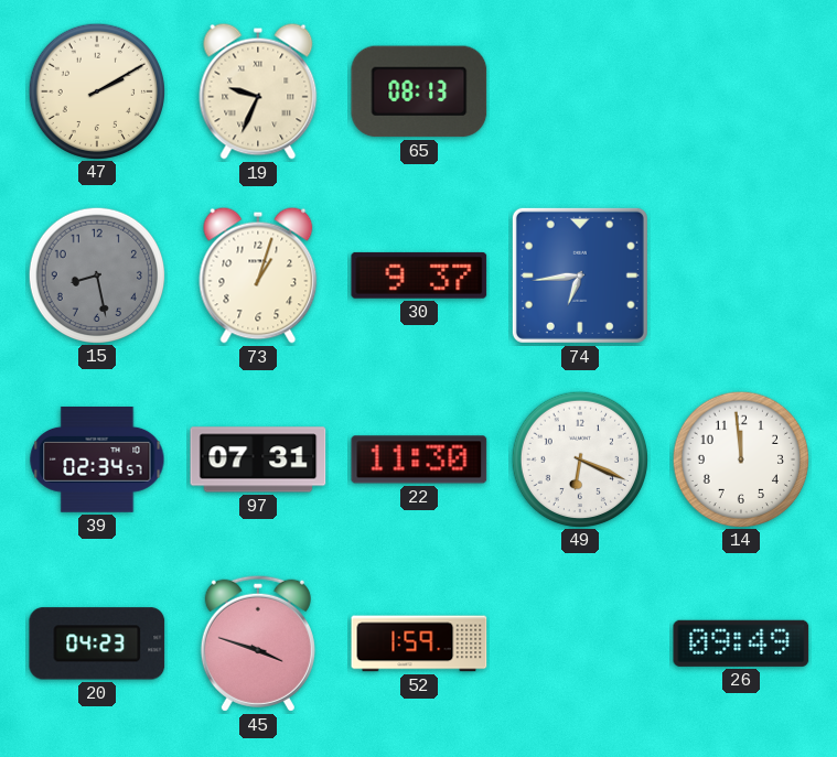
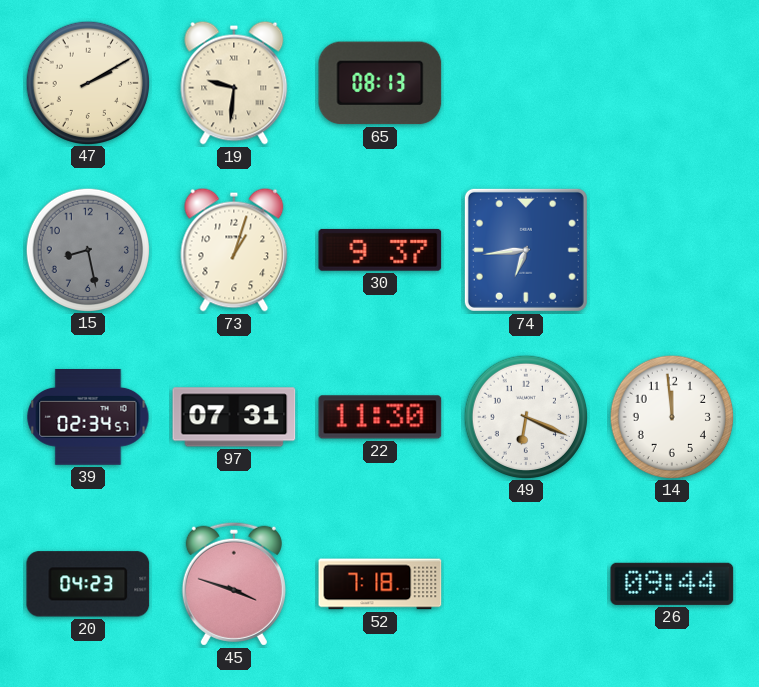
19: 9:34 -> 9:31
52: 1:59 -> 7:18
26: 09:49 -> 09:44
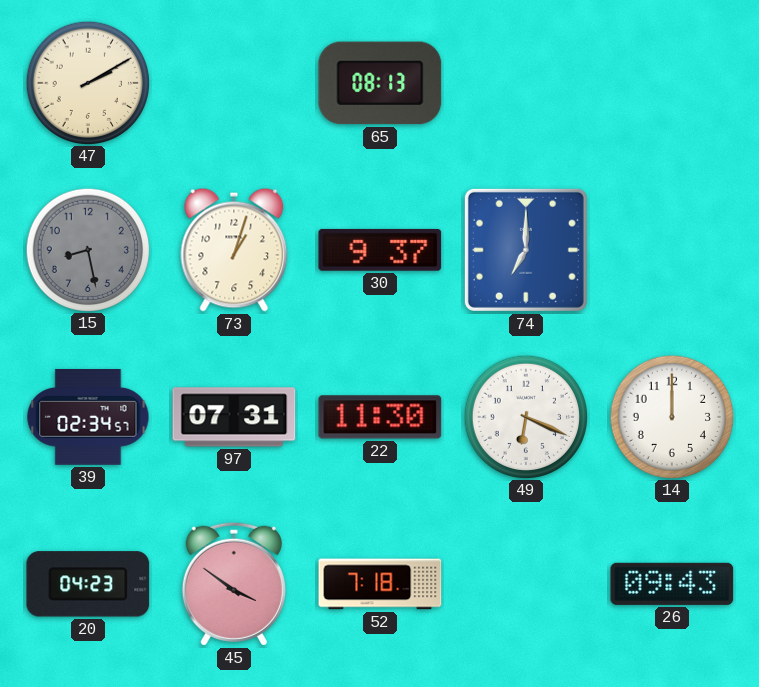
19: 9:31 -> none
74: 6:44 -> 7:00
14: 11:59 -> 12:00
45: 3:48 -> 3:51
26: 09:44 -> 09:43
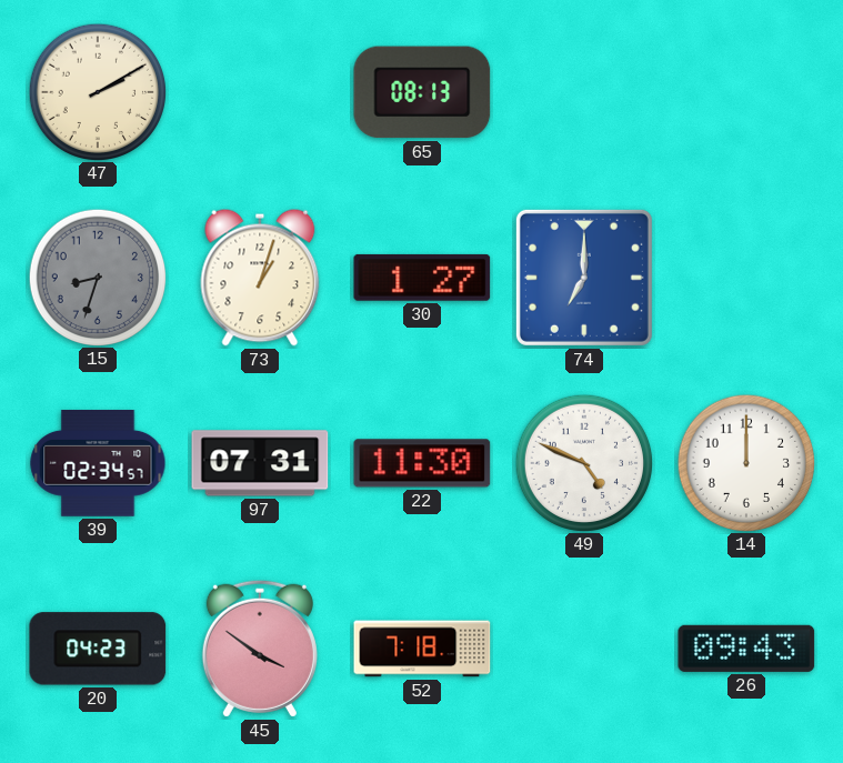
15: 8:28 -> 8:33
30: 9:37 -> 1:27
49: 6:19 -> 4:49
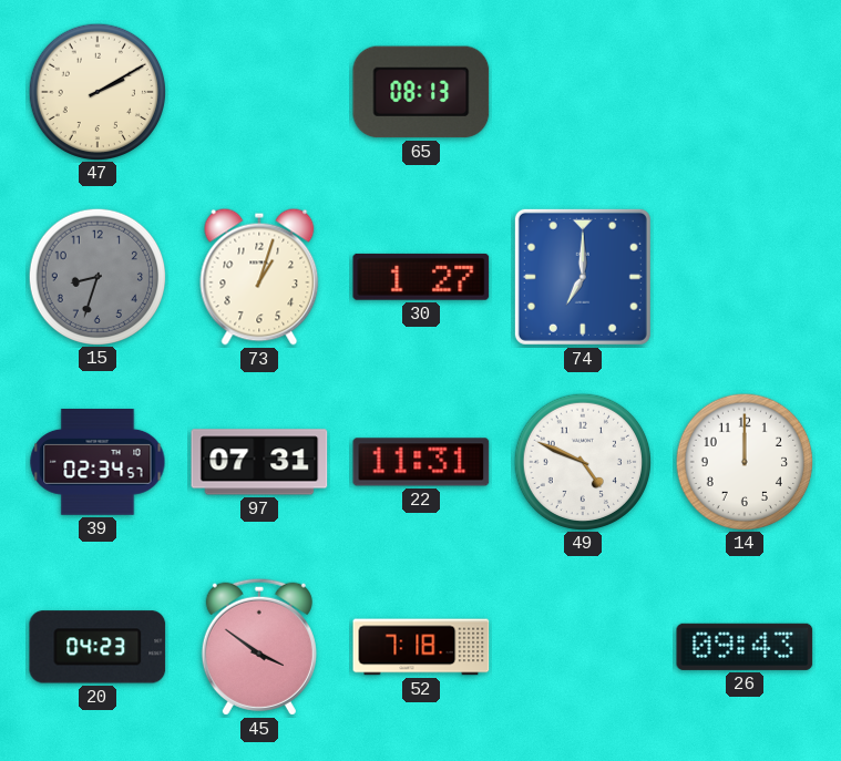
22: 11:30 -> 11:31
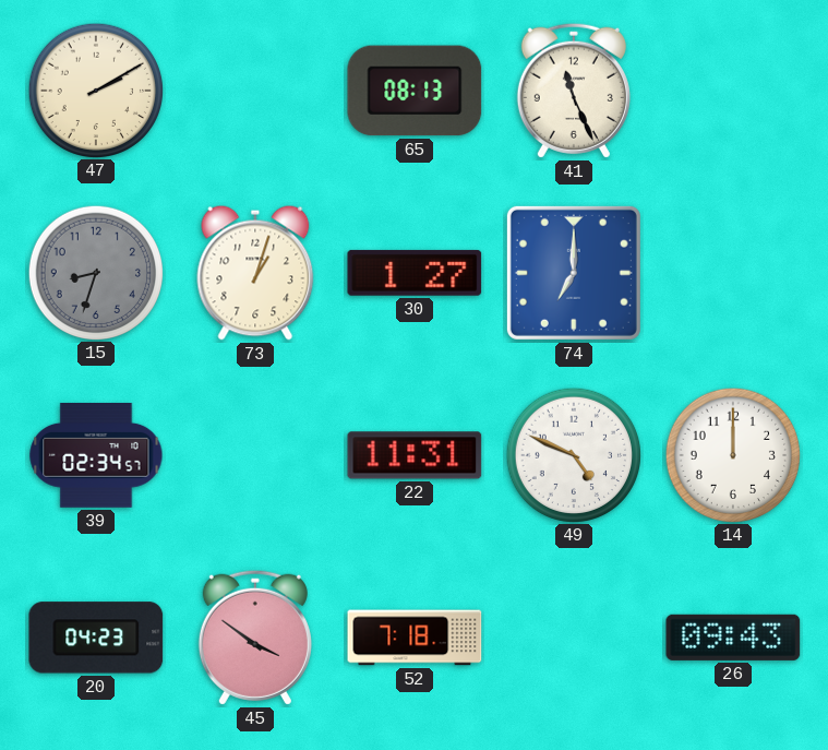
41: none -> 11:26
97: 07:31 -> none
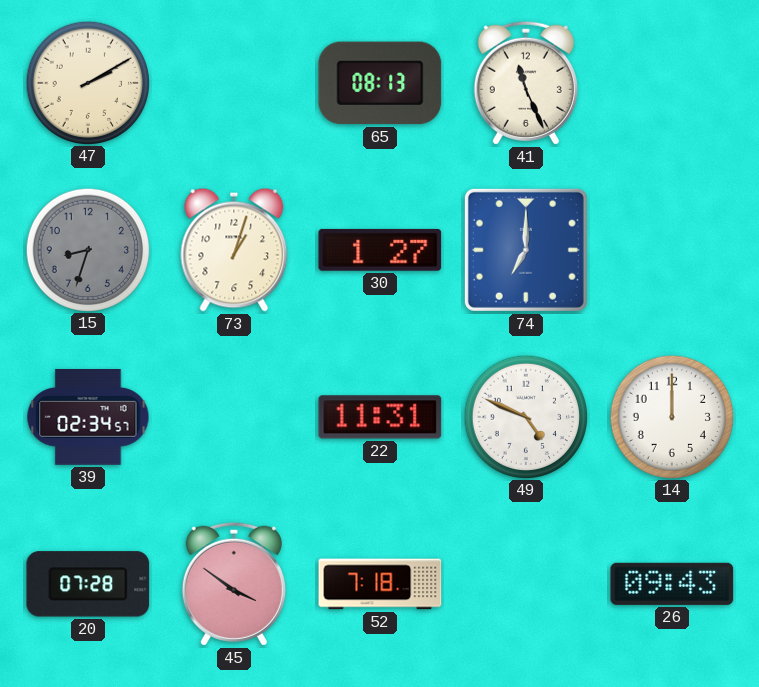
20: 04:23 -> 07:28
